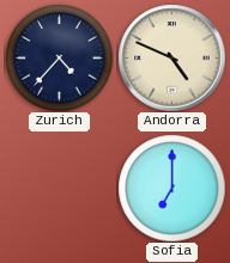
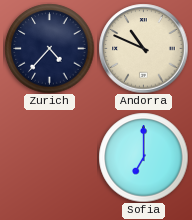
Andorra: 4:49 -> 10:49
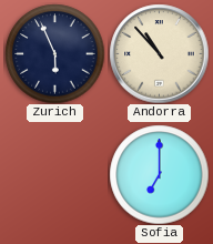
Zurich: 4:37 -> 5:56
Andorra: 10:49 -> 10:53
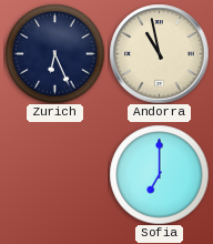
Zurich: 5:56 -> 6:26
Andorra: 10:53 -> 10:58
